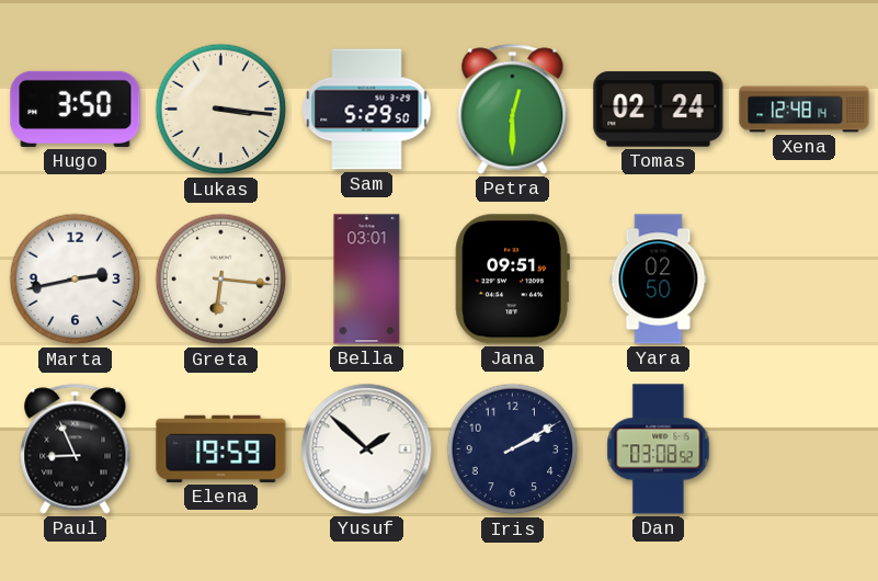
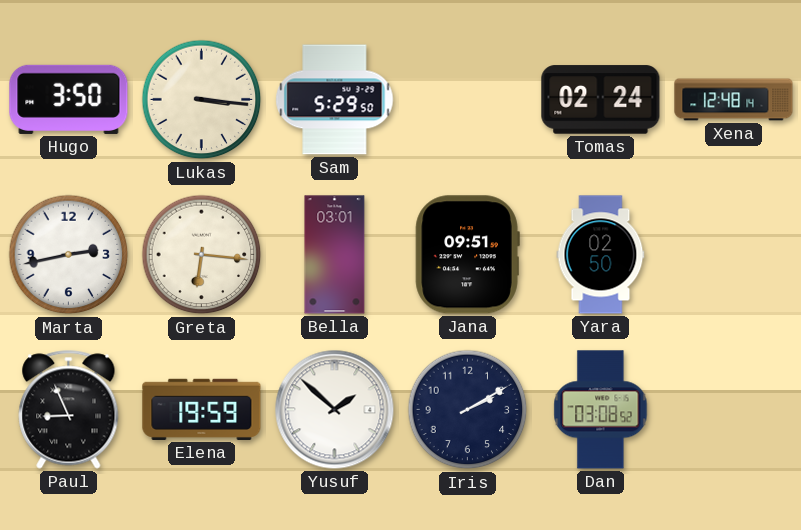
Petra: 12:30 -> none
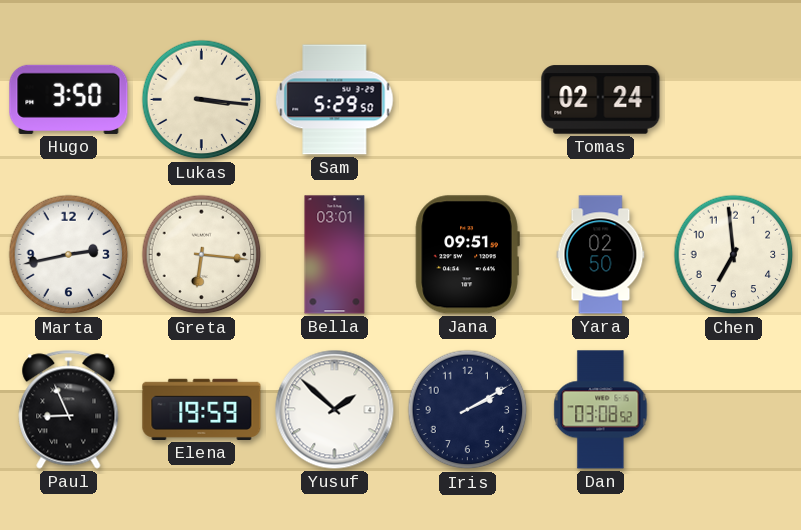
Xena: 12:48 -> none
Chen: none -> 6:59
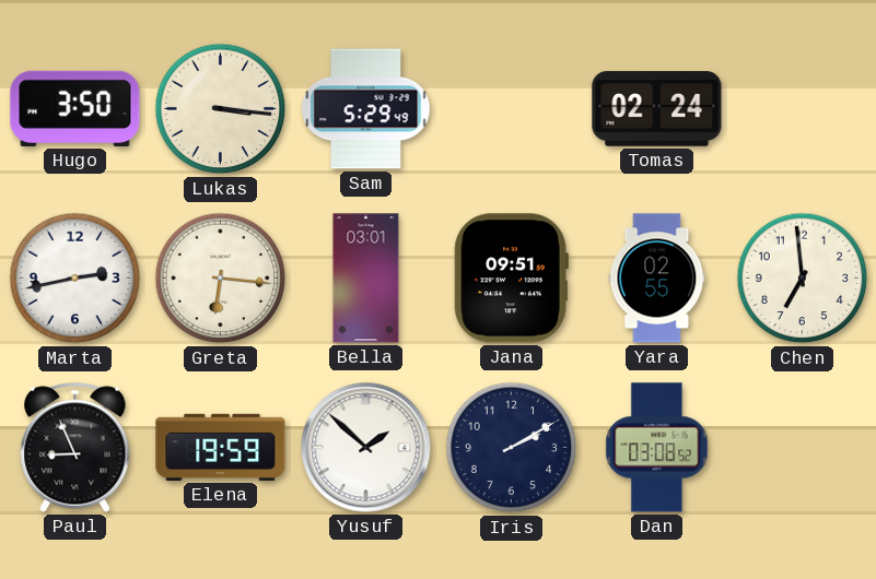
Sam: 5:29:50 -> 5:29:49
Yara: 02:50 -> 02:55
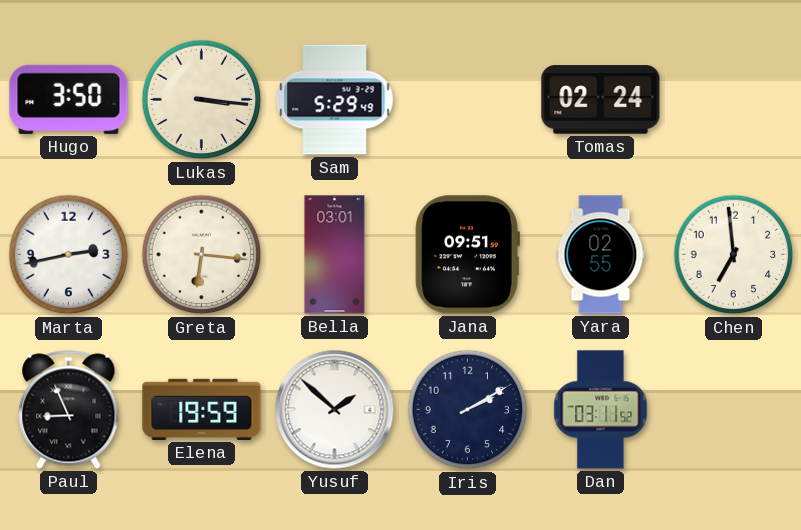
Dan: 03:08 -> 03:11
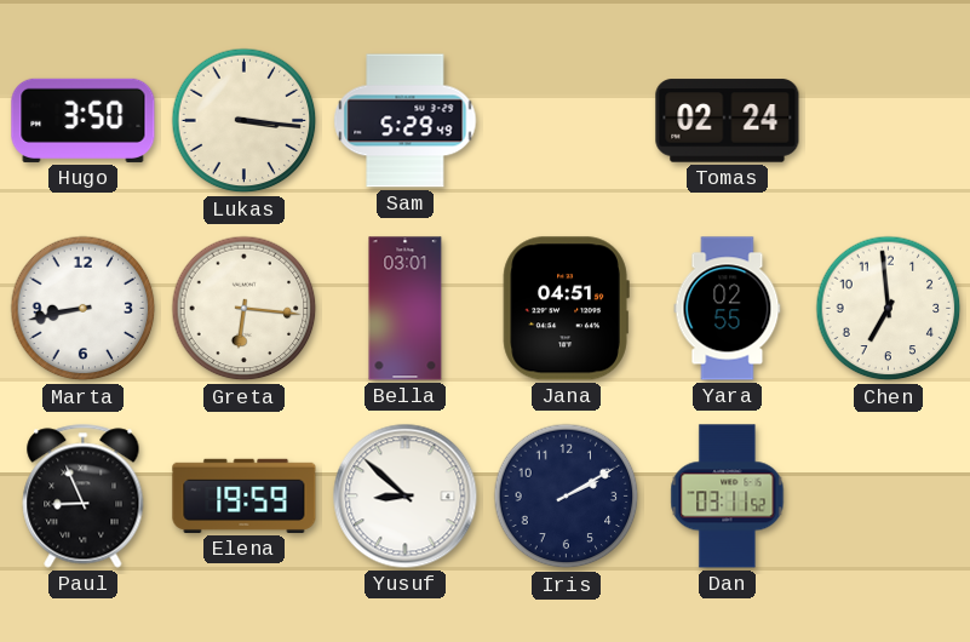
Marta: 2:43 -> 8:43
Jana: 09:51 -> 04:51
Yusuf: 1:52 -> 8:52
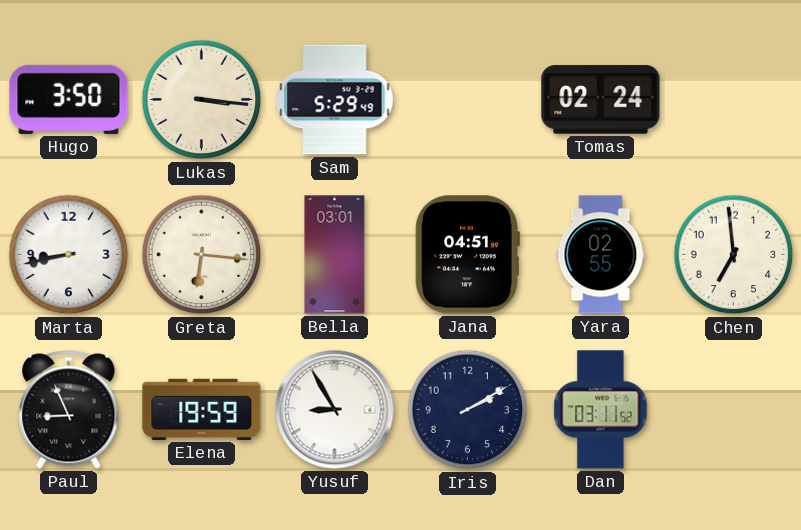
Yusuf: 8:52 -> 8:55
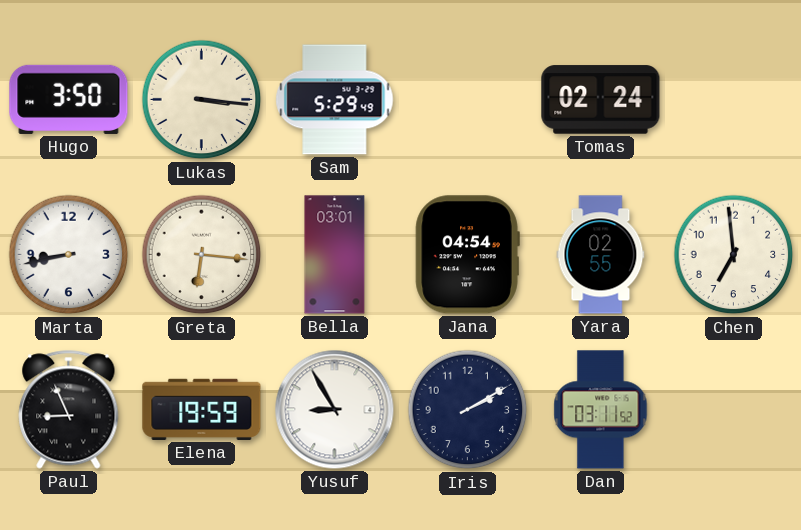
Jana: 04:51 -> 04:54
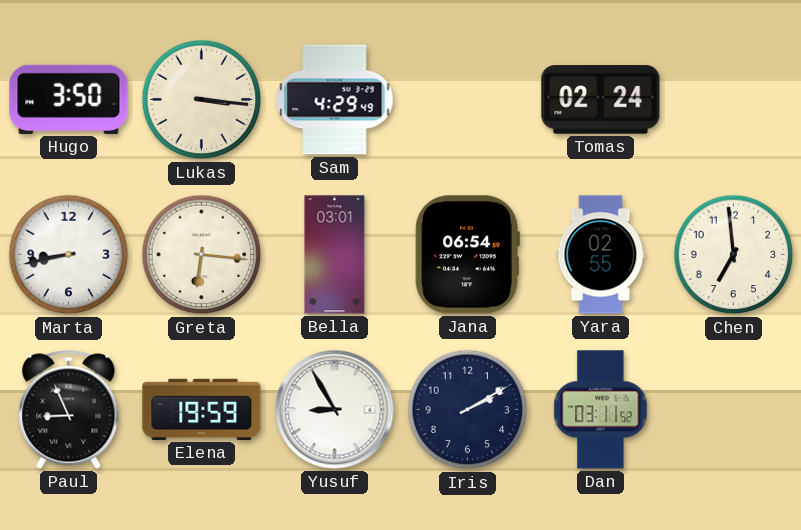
Sam: 5:29 -> 4:29
Jana: 04:54 -> 06:54
